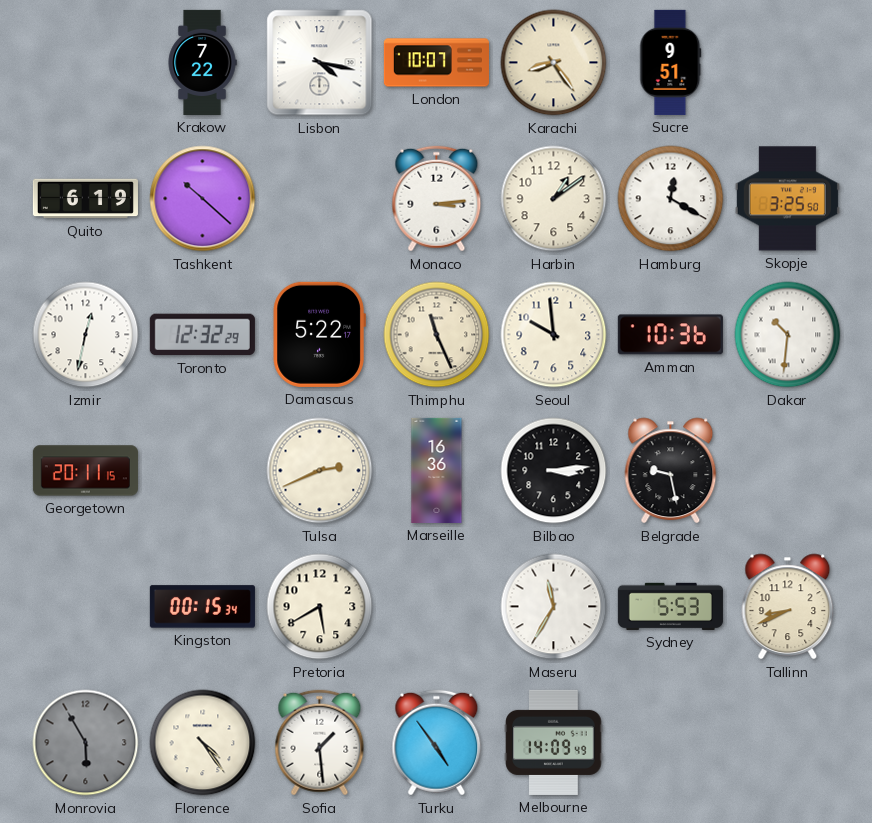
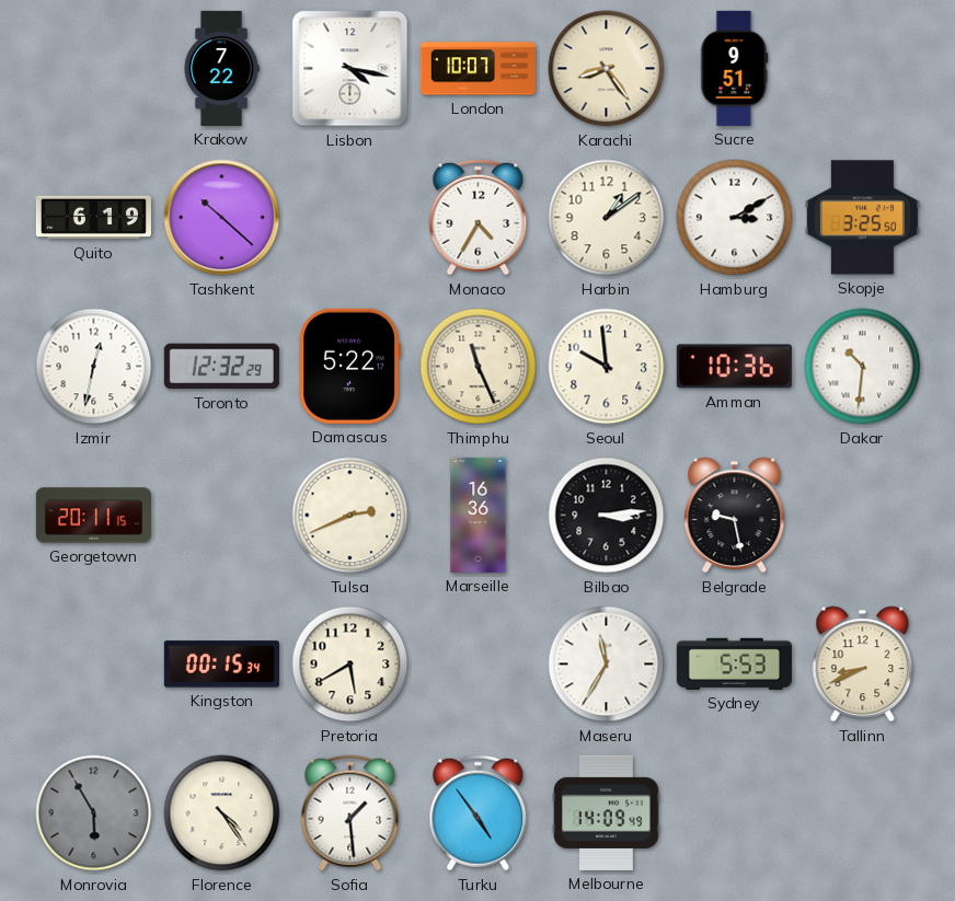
Monaco: 3:14 -> 4:35
Hamburg: 12:20 -> 3:10
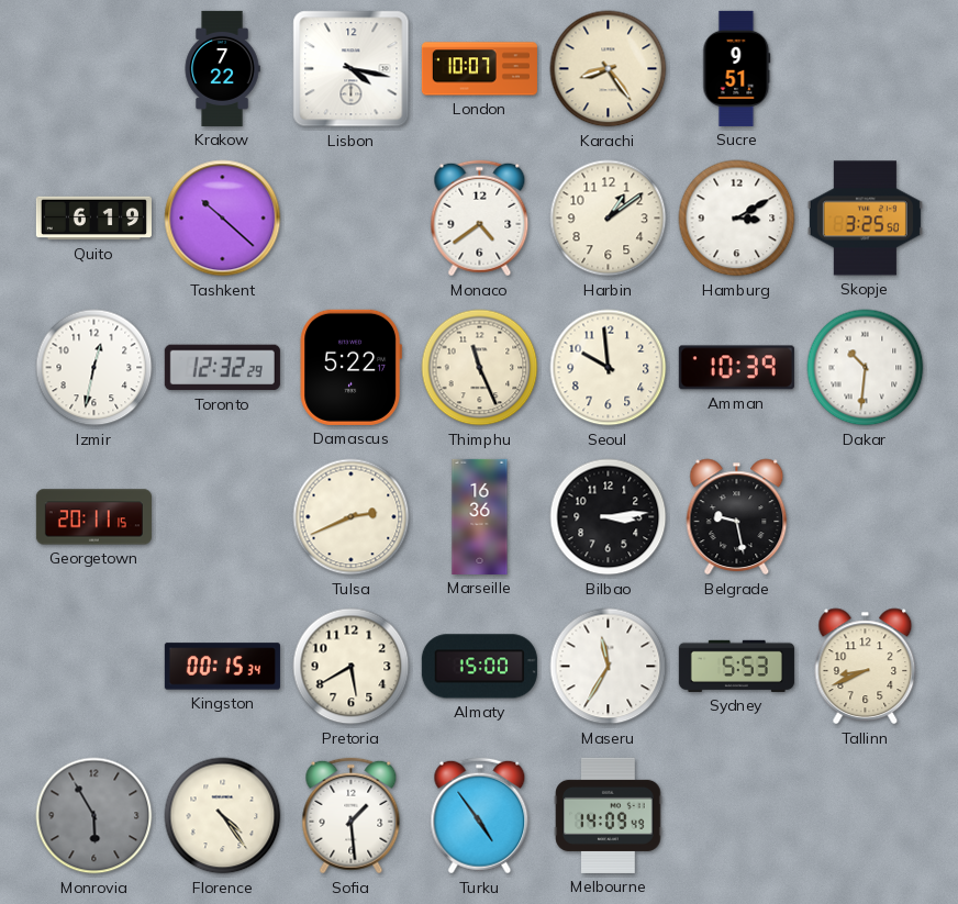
Monaco: 4:35 -> 4:39
Amman: 10:36 -> 10:39
Almaty: none -> 15:00
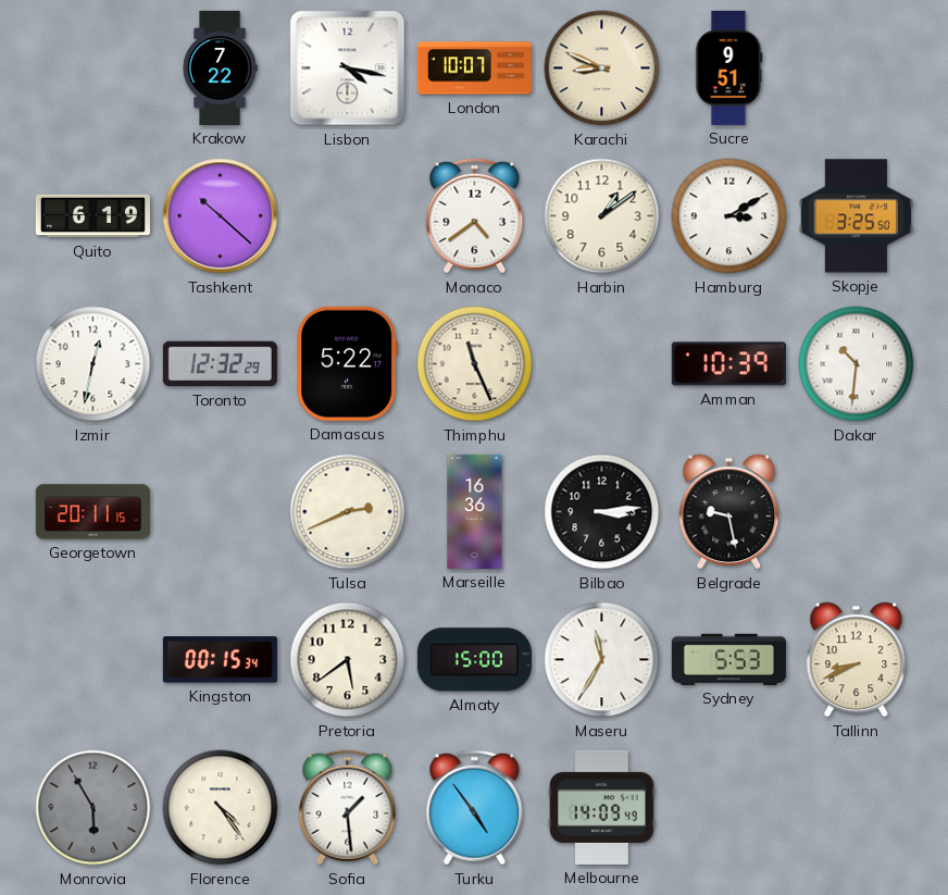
Karachi: 8:24 -> 8:49
Seoul: 9:59 -> none
Pretoria: 5:40 -> 5:39
